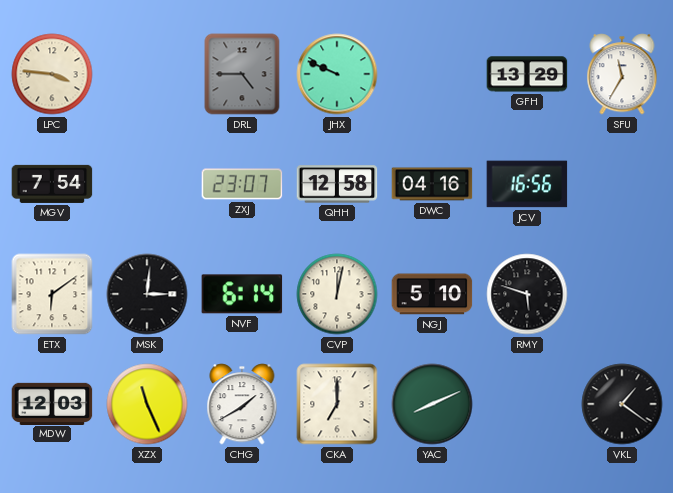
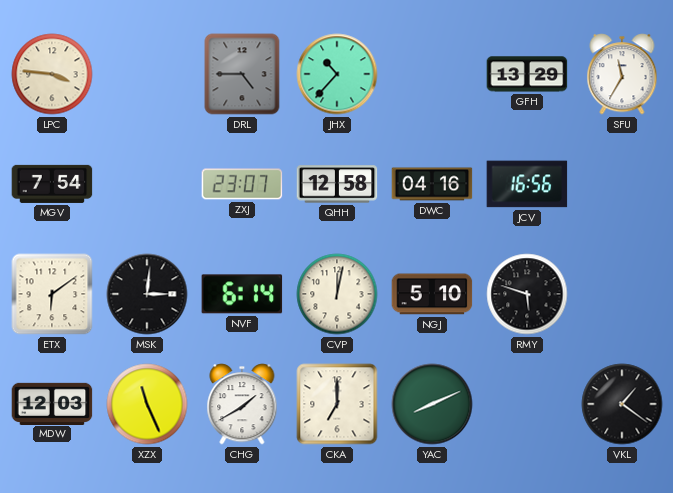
JHX: 9:49 -> 10:37
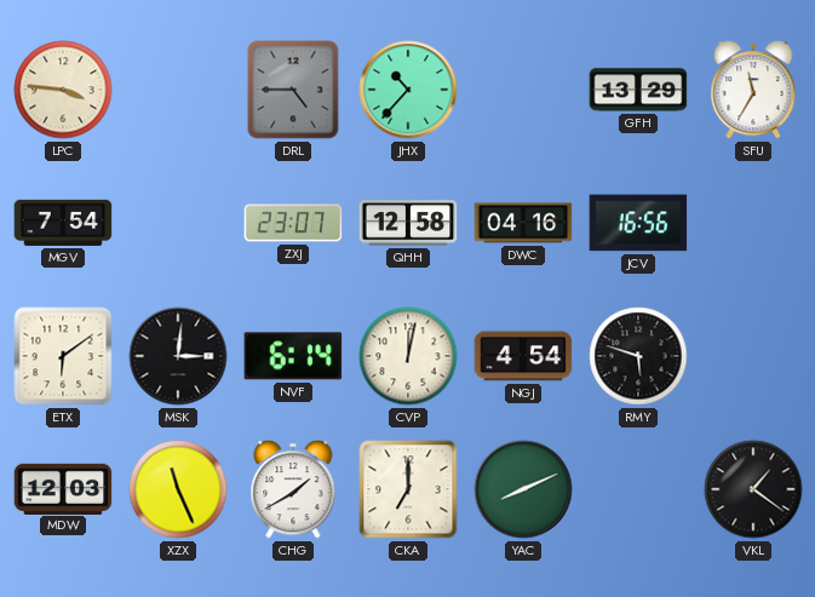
NGJ: 5:10 -> 4:54
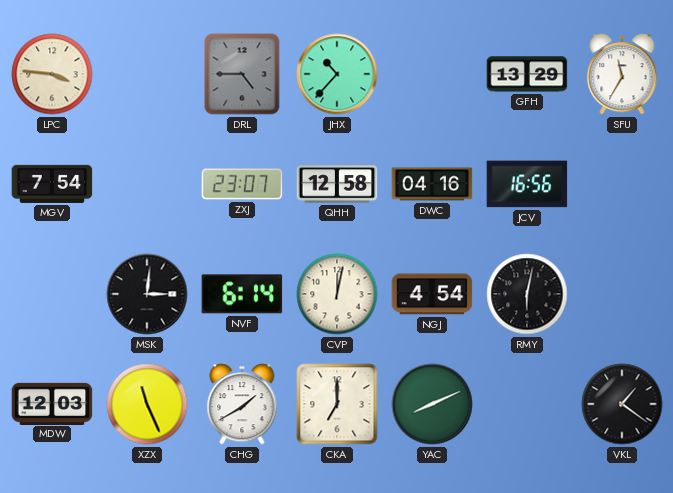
ETX: 6:09 -> none
RMY: 5:48 -> 6:02
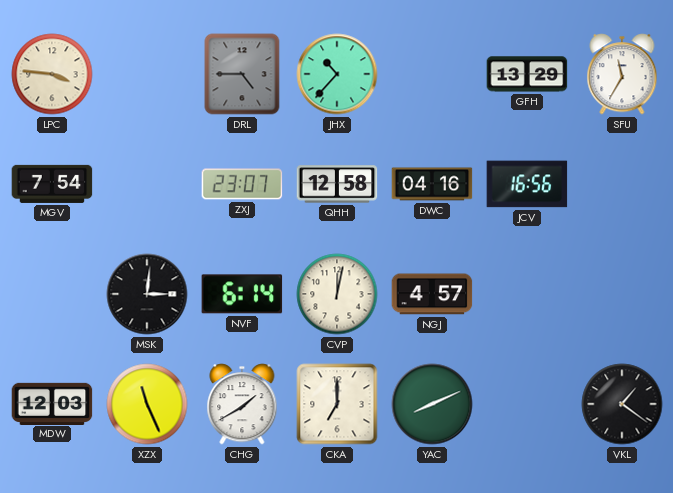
NGJ: 4:54 -> 4:57
RMY: 6:02 -> none
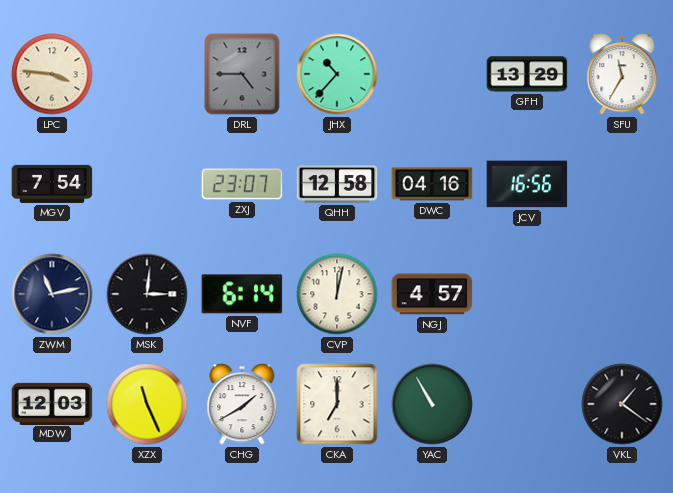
ZWM: none -> 11:13
YAC: 8:11 -> 10:55
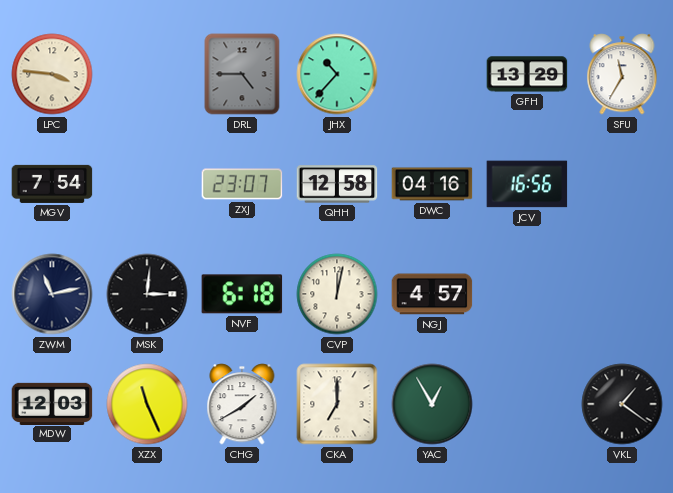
NVF: 6:14 -> 6:18
YAC: 10:55 -> 12:55
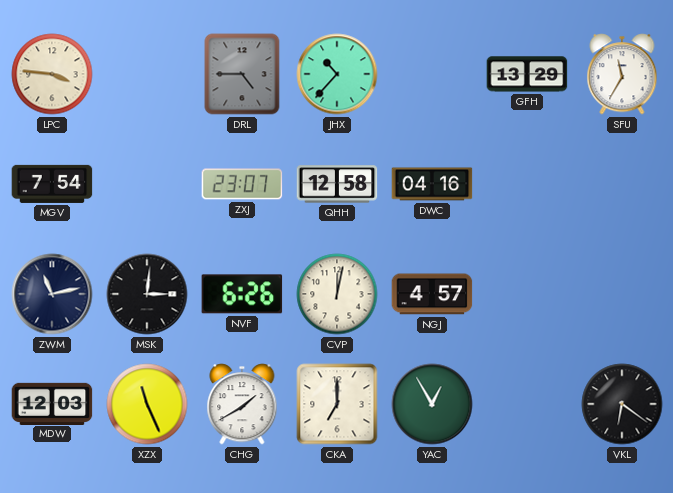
JCV: 16:56 -> none
NVF: 6:18 -> 6:26
VKL: 1:21 -> 6:21
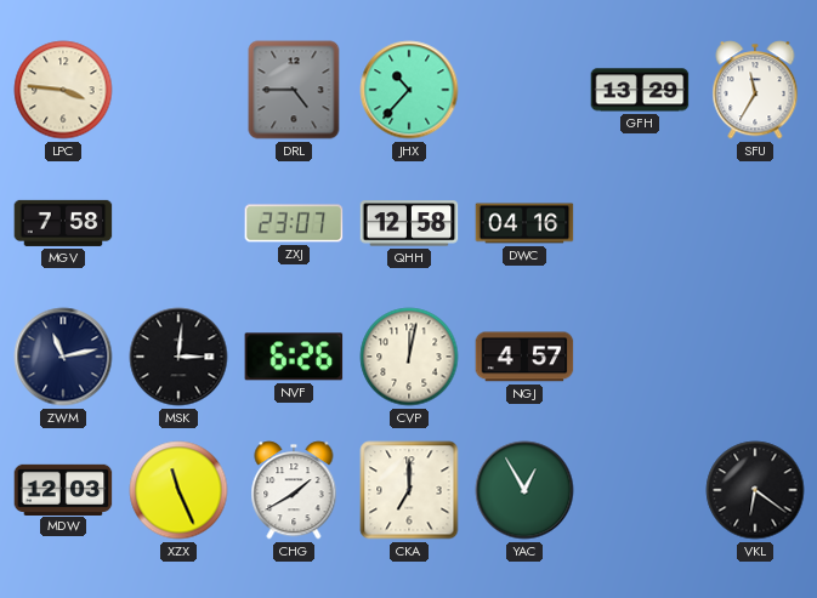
MGV: 7:54 -> 7:58
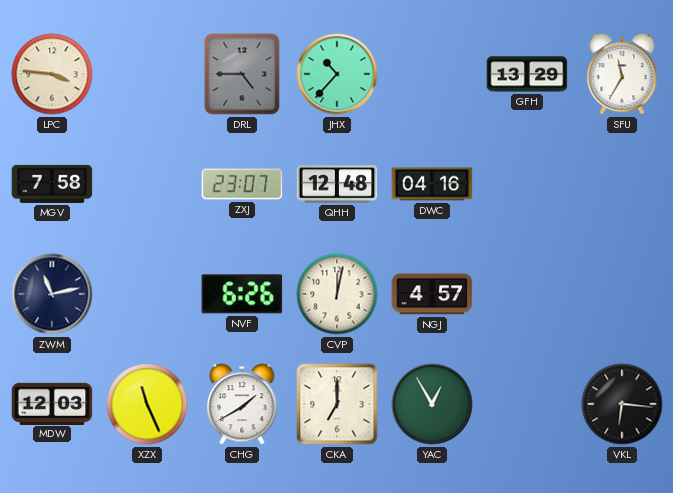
QHH: 12:58 -> 12:48
MSK: 3:01 -> none
VKL: 6:21 -> 6:16
